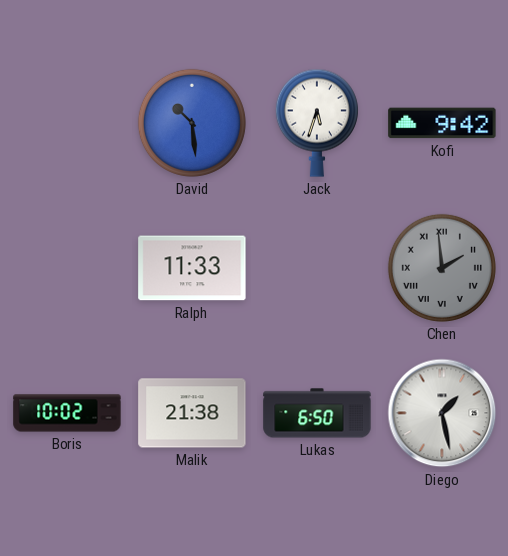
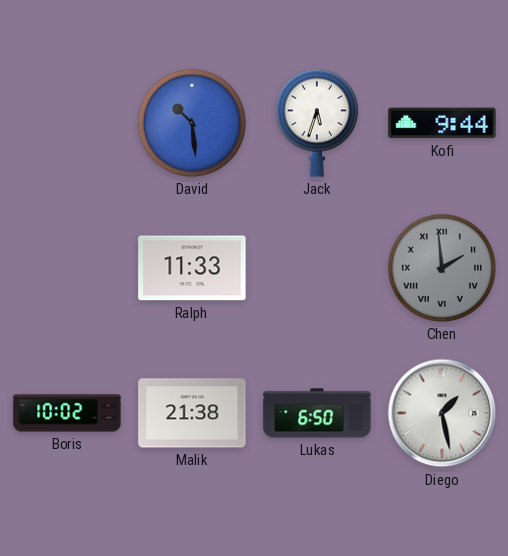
Kofi: 9:42 -> 9:44
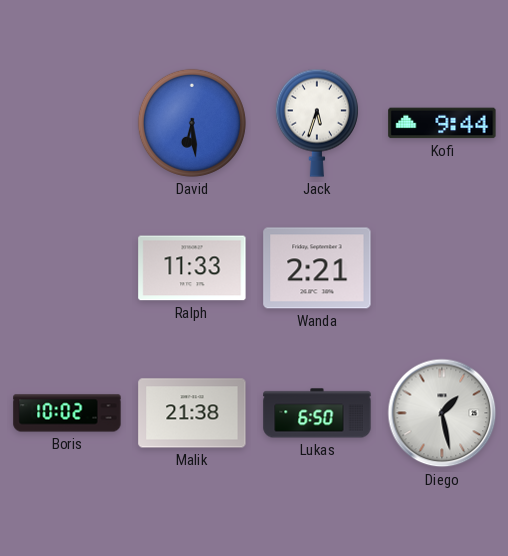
David: 10:29 -> 6:29
Wanda: none -> 2:21
Chen: 1:59 -> none
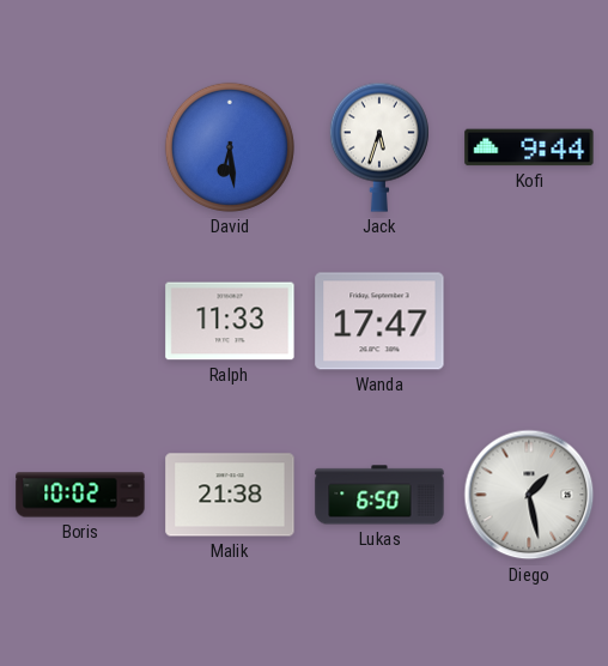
Wanda: 2:21 -> 17:47
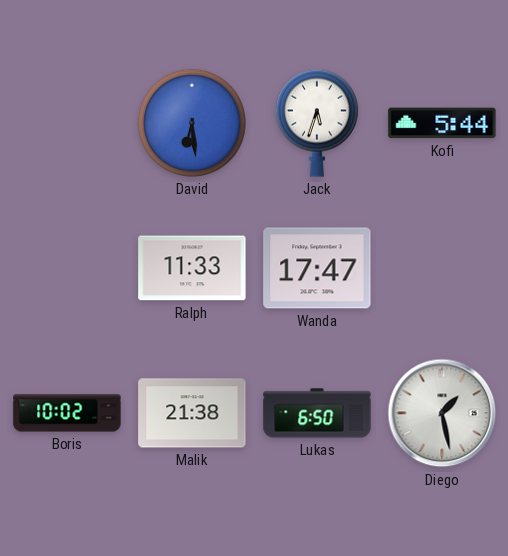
Kofi: 9:44 -> 5:44
